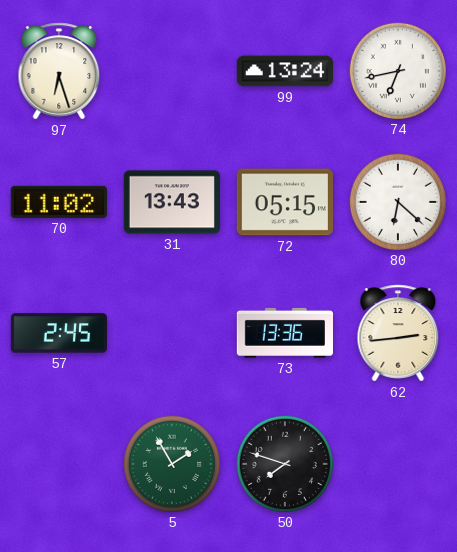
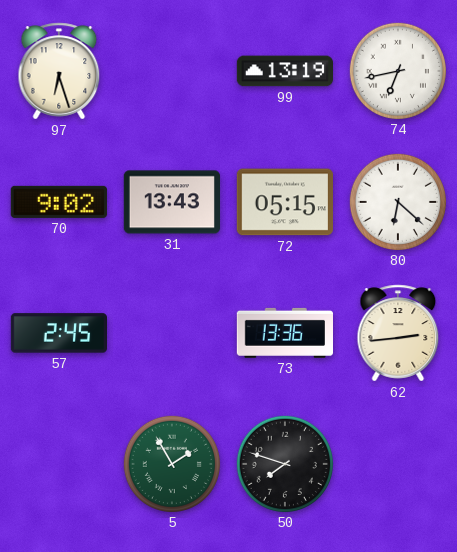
99: 13:24 -> 13:19
70: 11:02 -> 9:02
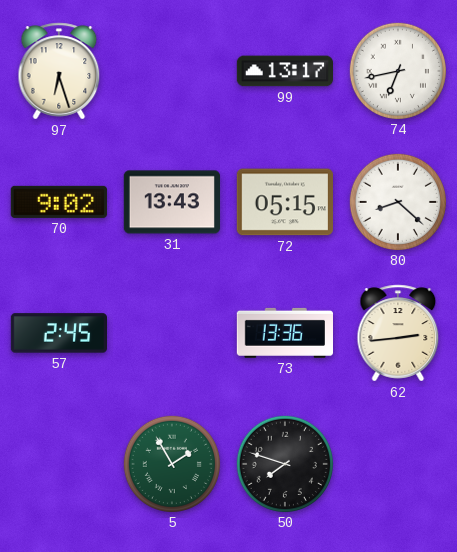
99: 13:19 -> 13:17
80: 6:22 -> 8:22
